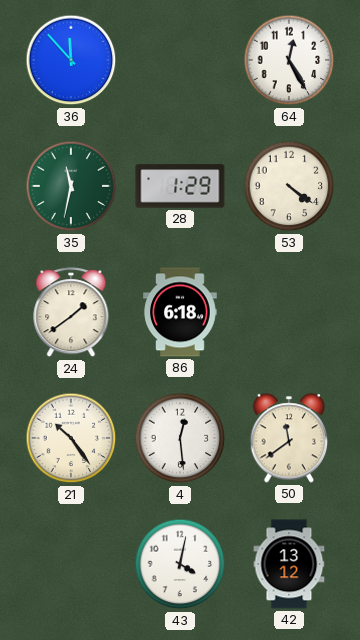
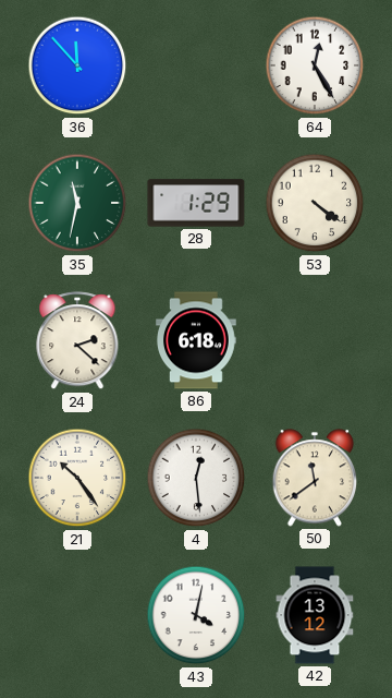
24: 1:39 -> 2:22
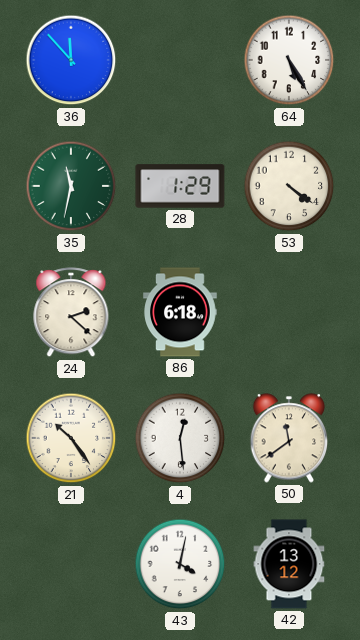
64: 12:25 -> 5:25
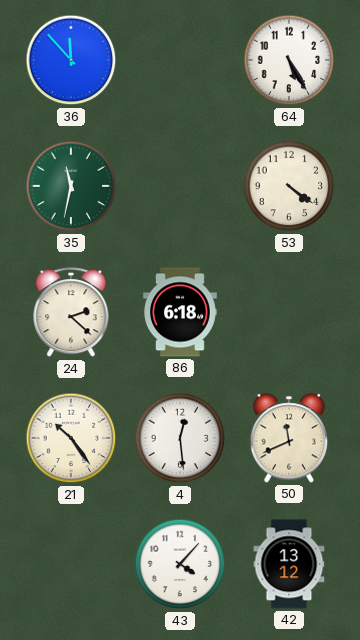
28: 1:29 -> none
50: 11:39 -> 11:41
43: 4:02 -> 4:07
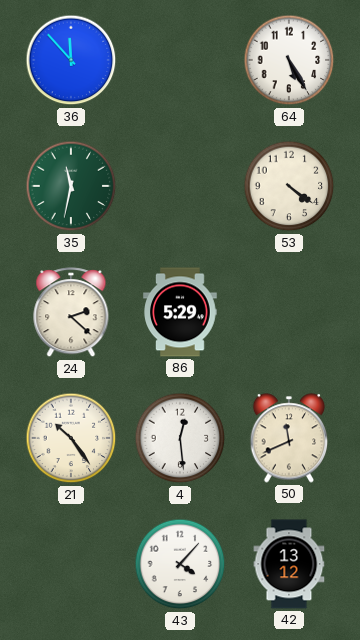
86: 6:18 -> 5:29
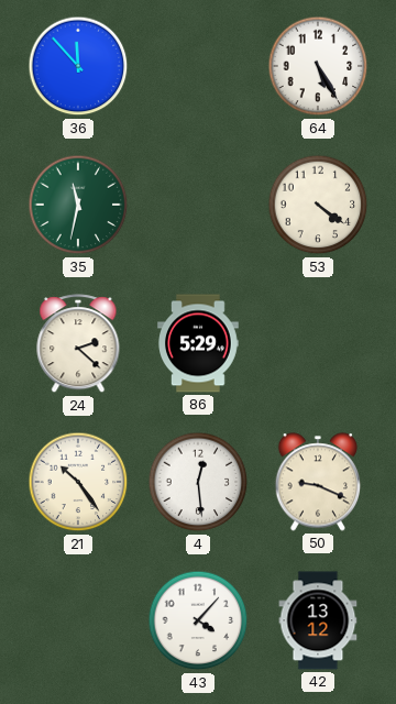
50: 11:41 -> 9:19
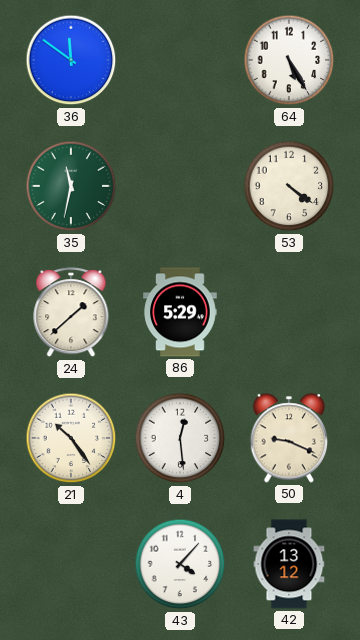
36: 11:53 -> 11:51
24: 2:22 -> 1:38
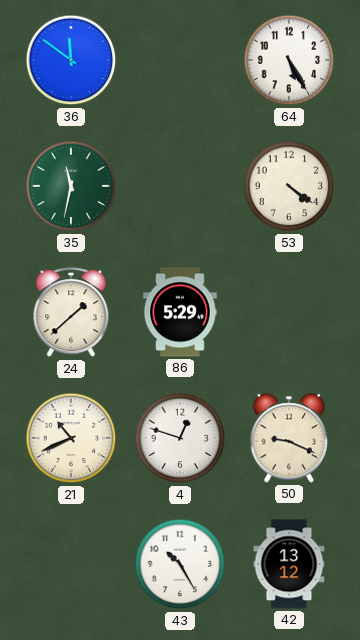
21: 10:24 -> 10:41
4: 12:29 -> 12:48
43: 4:07 -> 10:25
